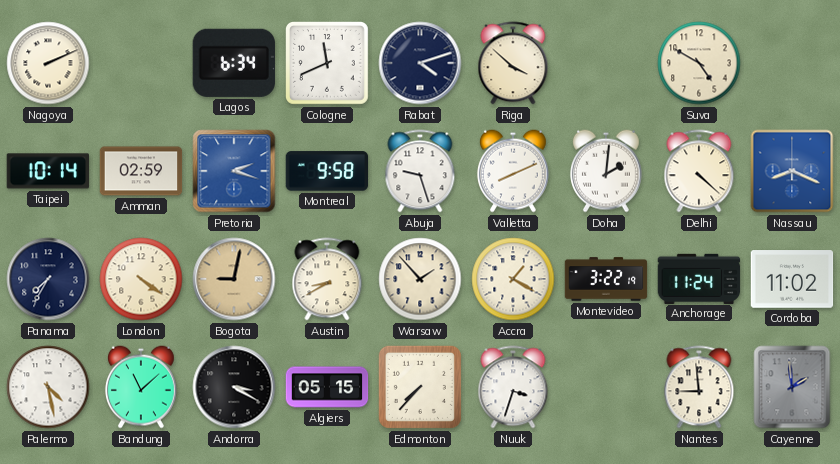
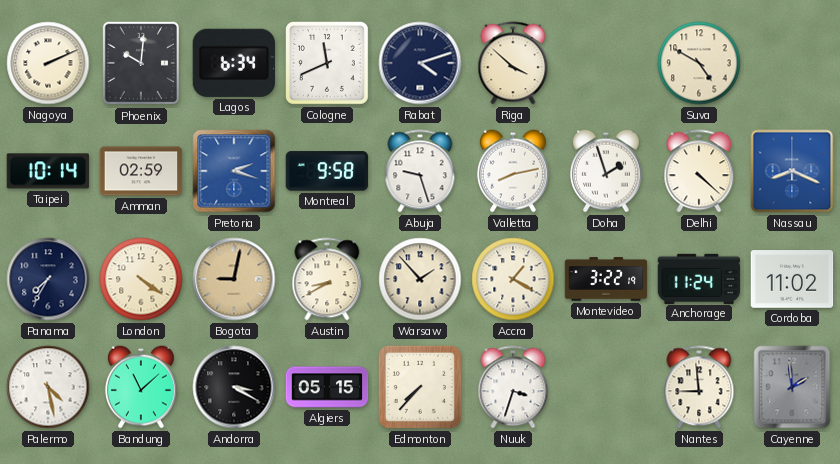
Phoenix: none -> 10:01
Valletta: 8:11 -> 8:13
Doha: 2:01 -> 1:57
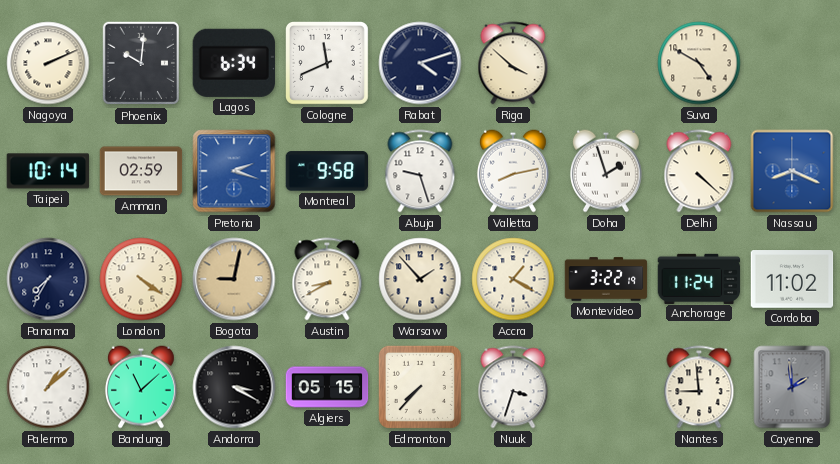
Palermo: 4:28 -> 1:08
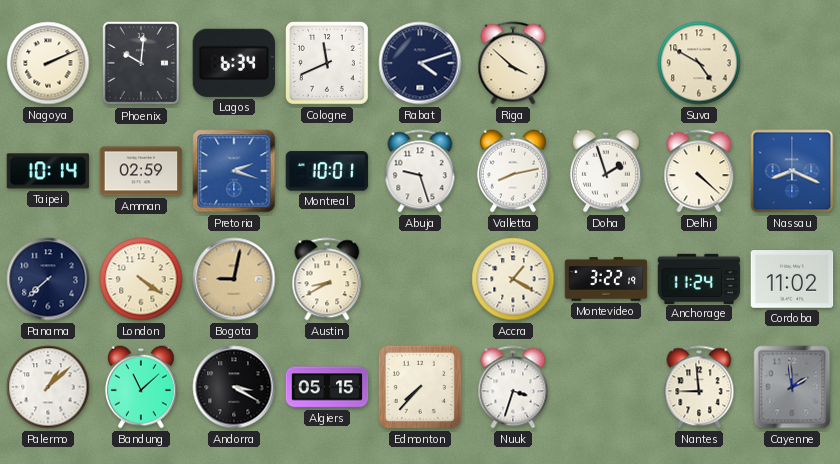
Montreal: 9:58 -> 10:01
Panama: 7:35 -> 7:38
Warsaw: 1:53 -> none
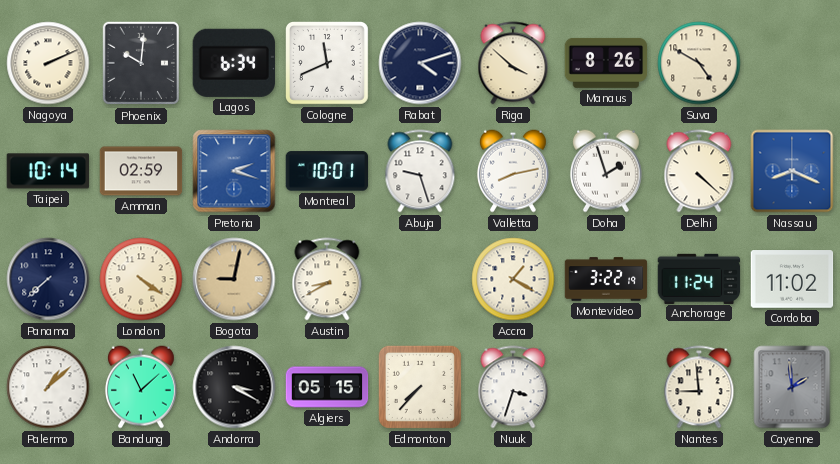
Manaus: none -> 8:26
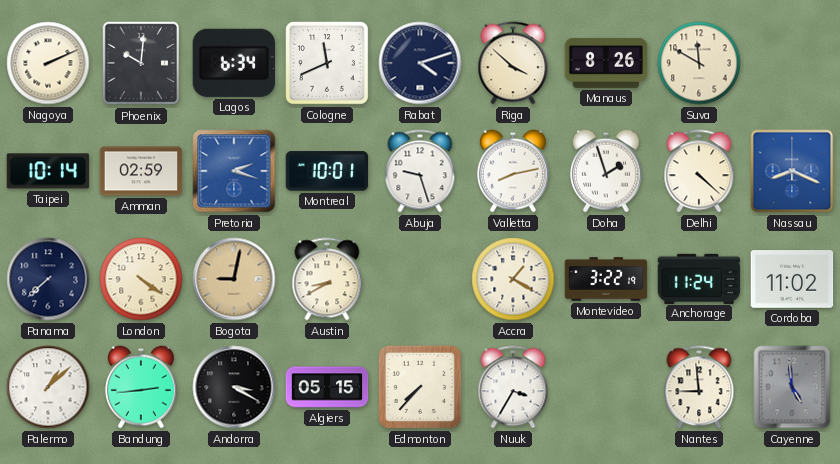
Suva: 4:50 -> 11:50
Bandung: 11:08 -> 2:44
Nuuk: 3:33 -> 3:35
Cayenne: 1:59 -> 4:59
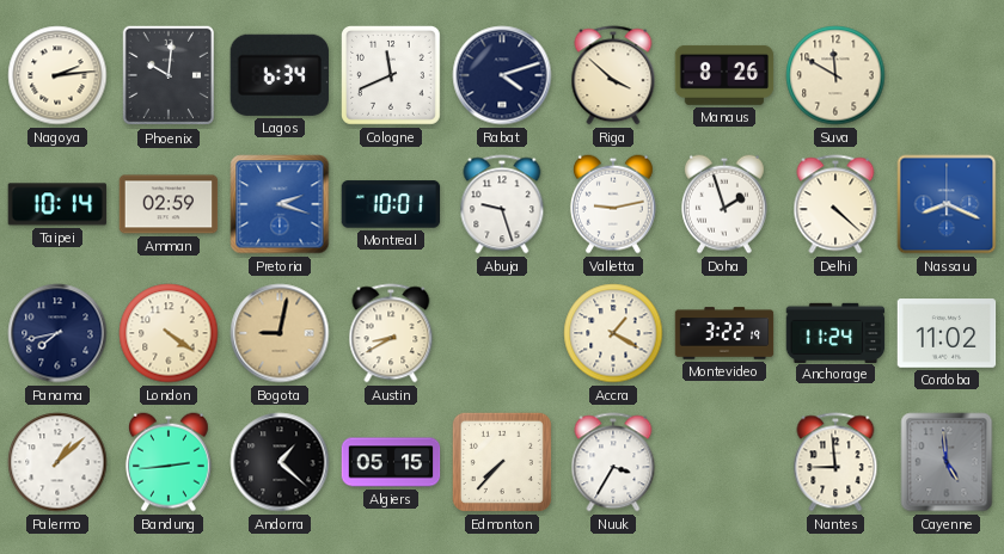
Nagoya: 2:11 -> 2:14
Valletta: 8:13 -> 9:13
Panama: 7:38 -> 7:43
Andorra: 3:20 -> 1:22
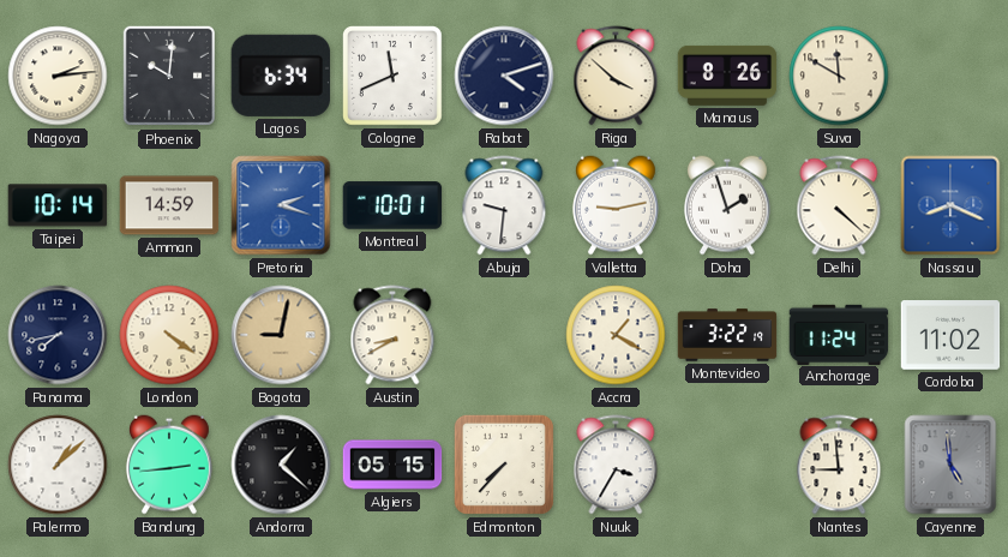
Amman: 02:59 -> 14:59
Abuja: 9:27 -> 9:31
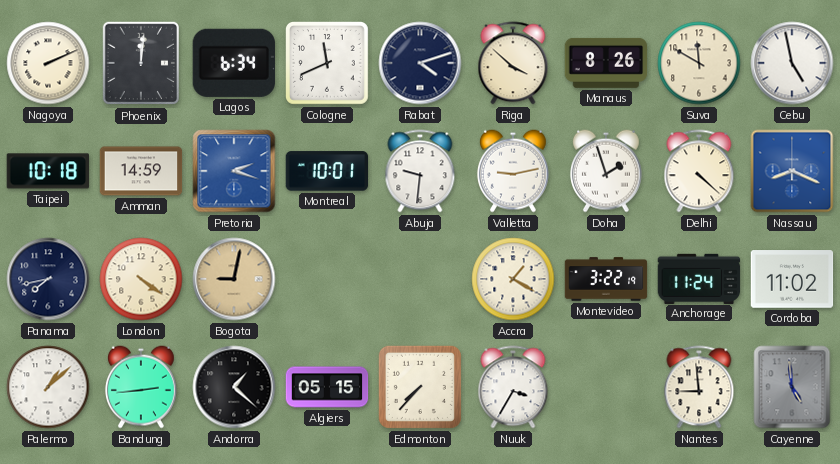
Nagoya: 2:14 -> 2:11
Phoenix: 10:01 -> 12:01
Cebu: none -> 4:58
Taipei: 10:14 -> 10:18
Austin: 8:40 -> none
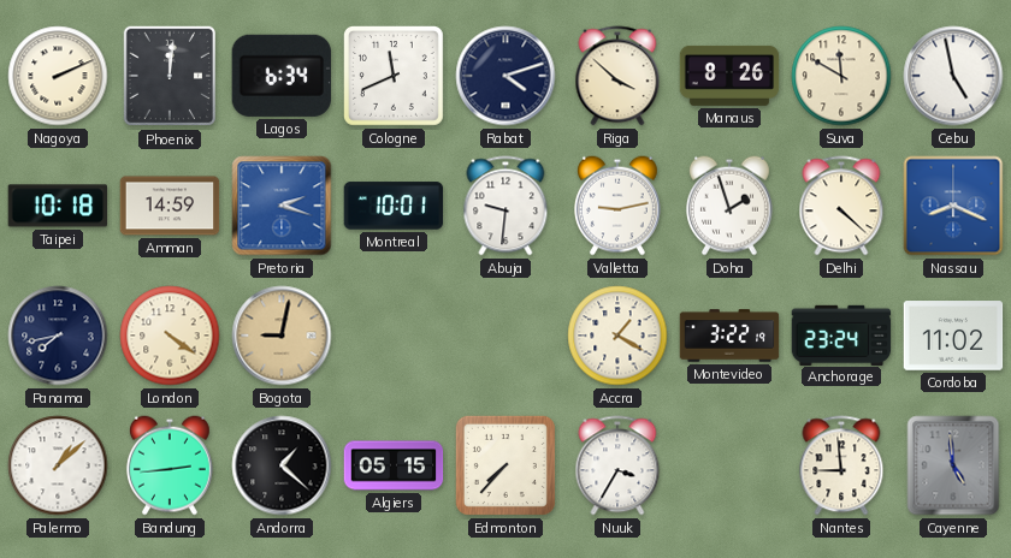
Anchorage: 11:24 -> 23:24
